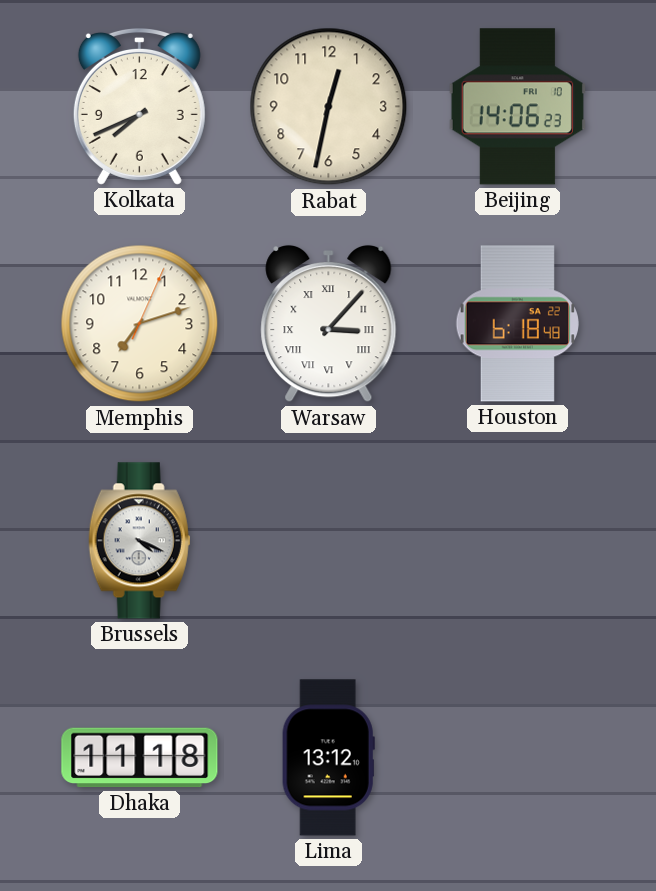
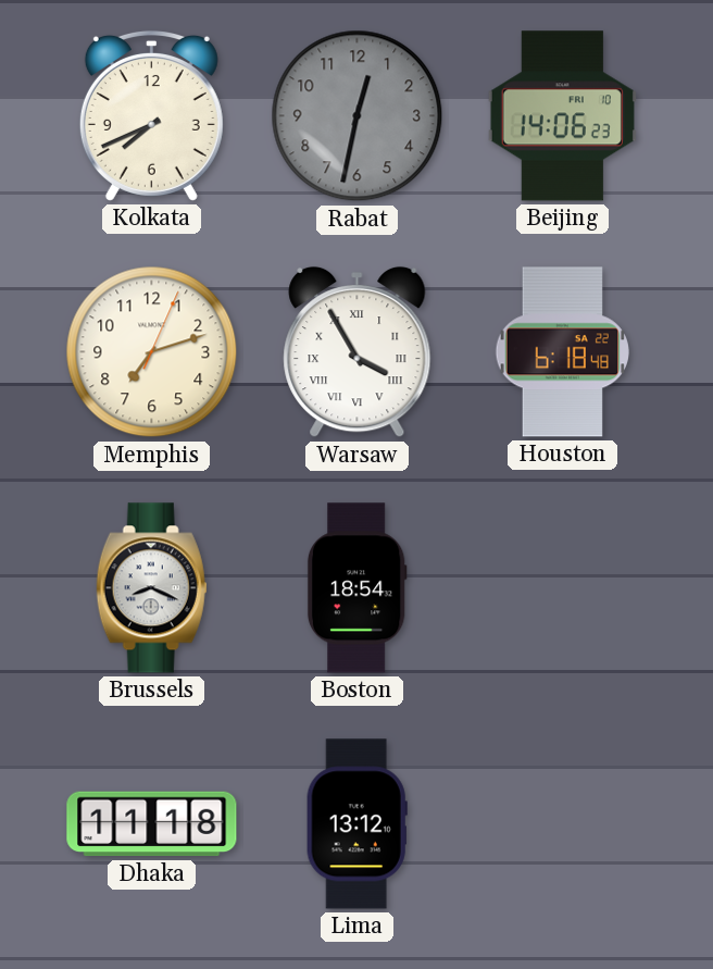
Rabat dial: cream -> grey
Warsaw: 3:07 -> 3:55
Brussels: 4:19 -> 8:19
Boston: none -> 18:54
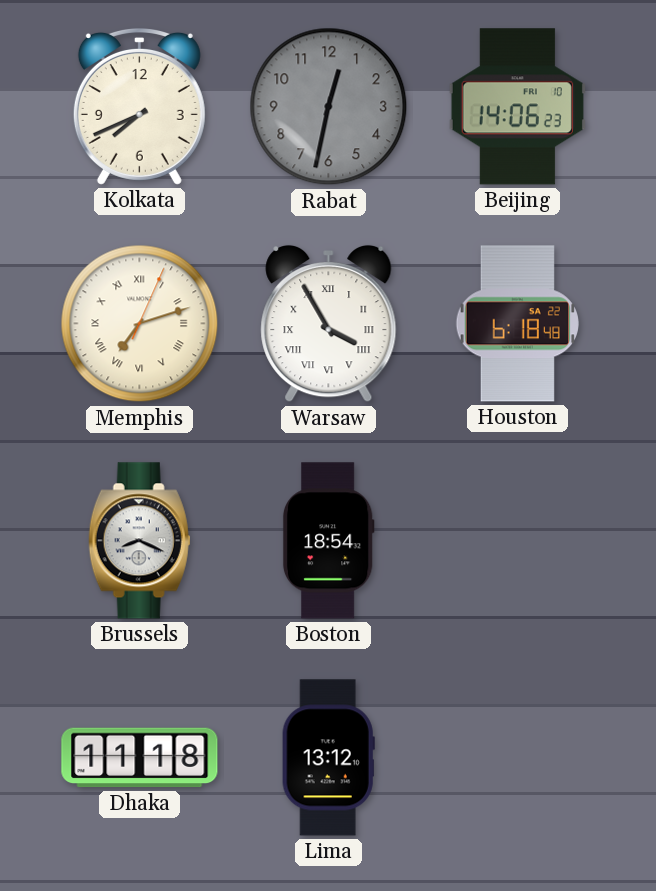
Memphis numerals: Arabic -> Roman
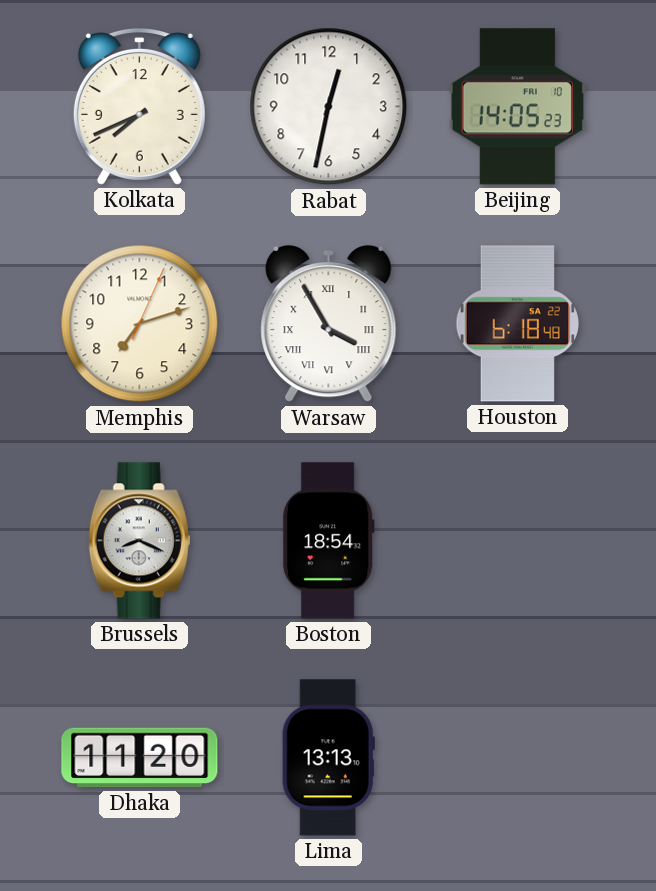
Rabat dial: grey -> white
Beijing: 14:06 -> 14:05
Memphis numerals: Roman -> Arabic
Dhaka: 11:18 -> 11:20
Lima: 13:12 -> 13:13
